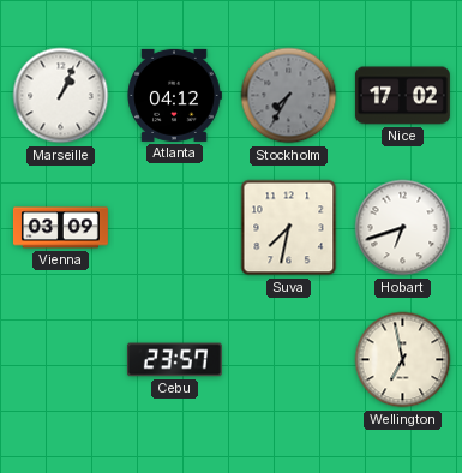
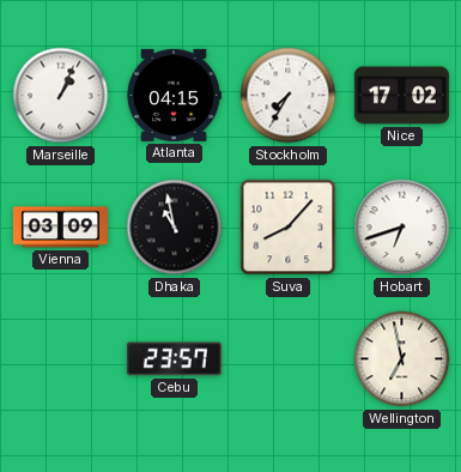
Atlanta: 04:12 -> 04:15
Stockholm dial: grey -> white
Dhaka: none -> 10:58
Suva: 7:32 -> 8:07
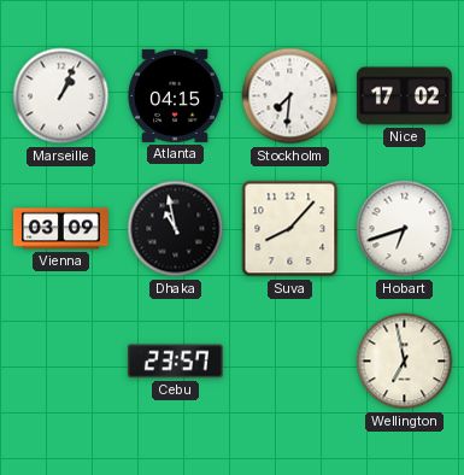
Stockholm: 7:35 -> 7:31
